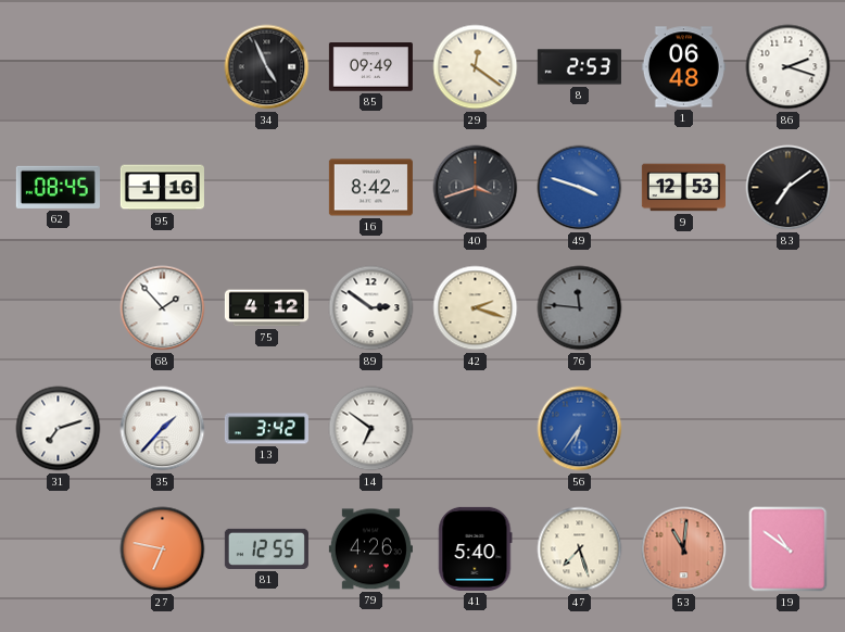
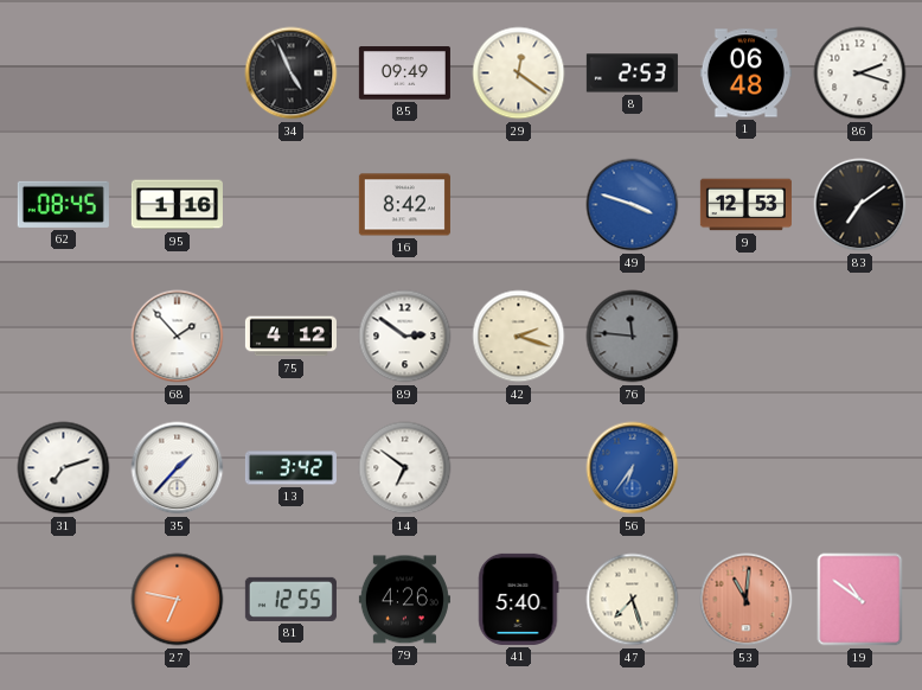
40: 3:42 -> none
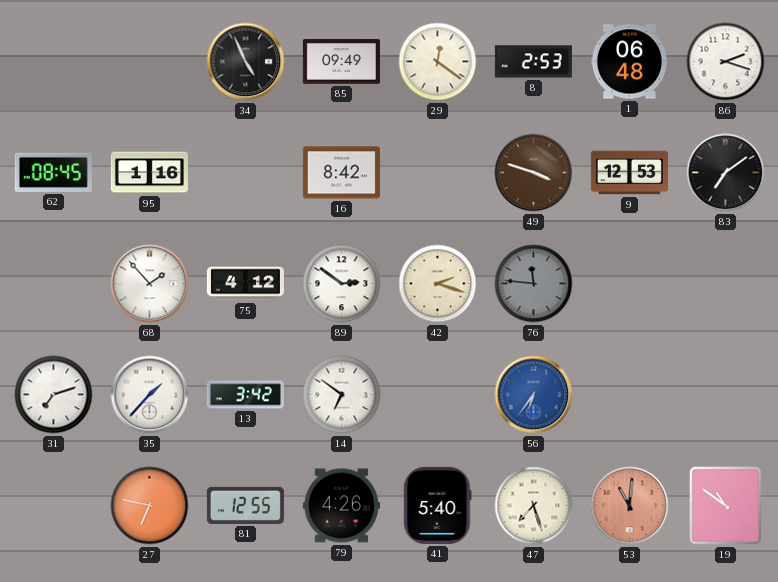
49 dial: blue -> brown
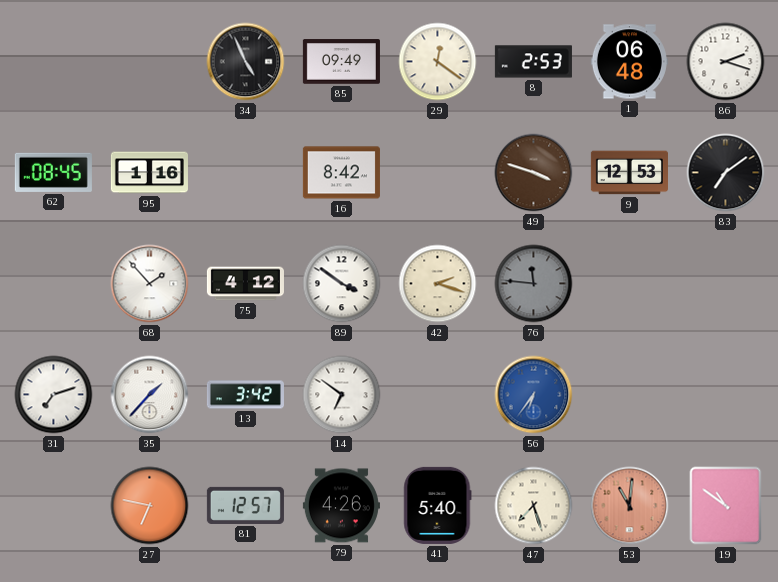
89: 2:51 -> 3:51
81: 12:55 -> 12:57
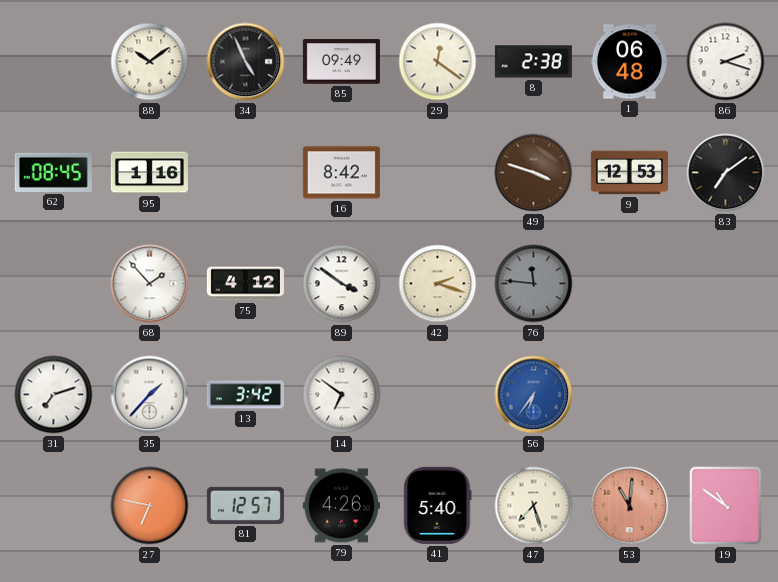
88: none -> 10:09
8: 2:53 -> 2:38
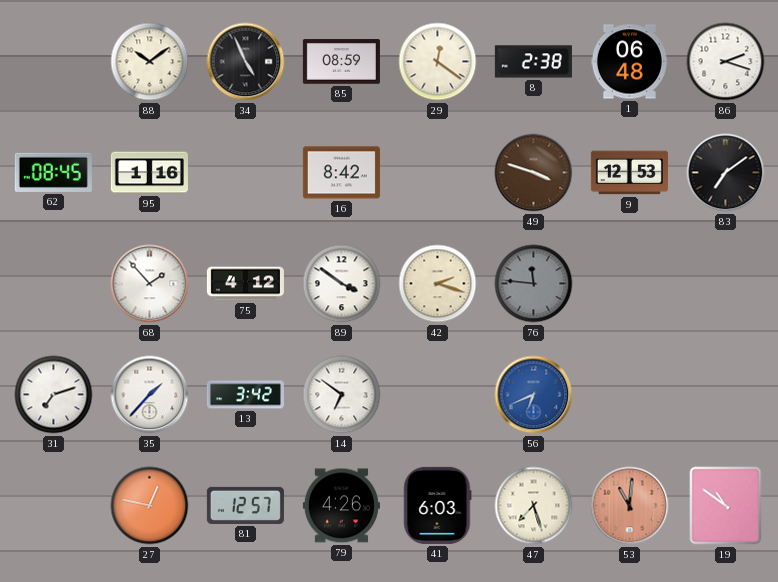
85: 09:49 -> 08:59
56: 6:36 -> 6:41
27: 6:47 -> 12:47
41: 5:40 -> 6:03
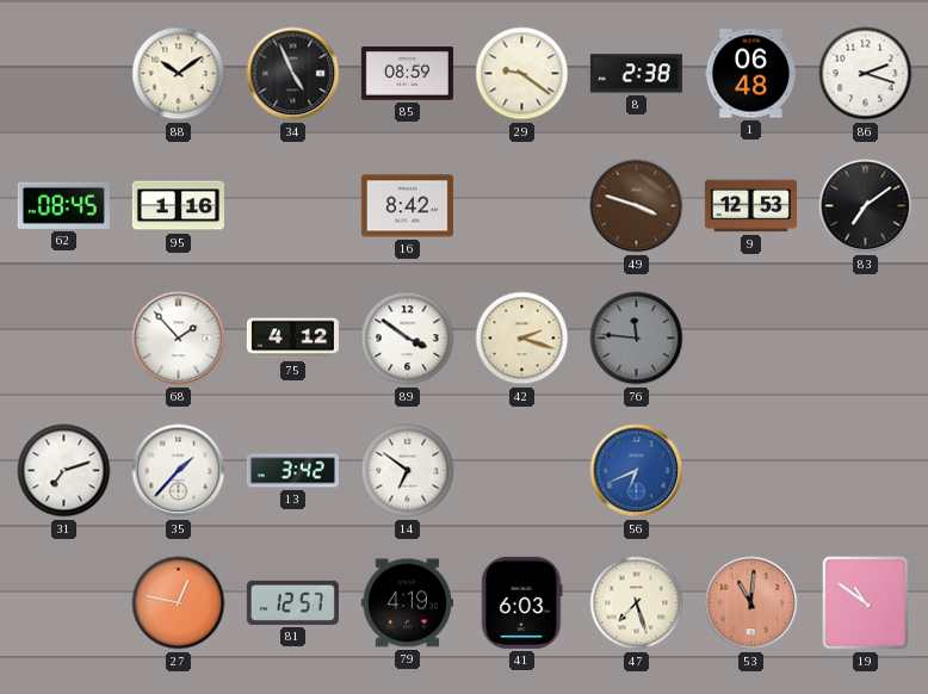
29: 12:21 -> 9:21
79: 4:26 -> 4:19
